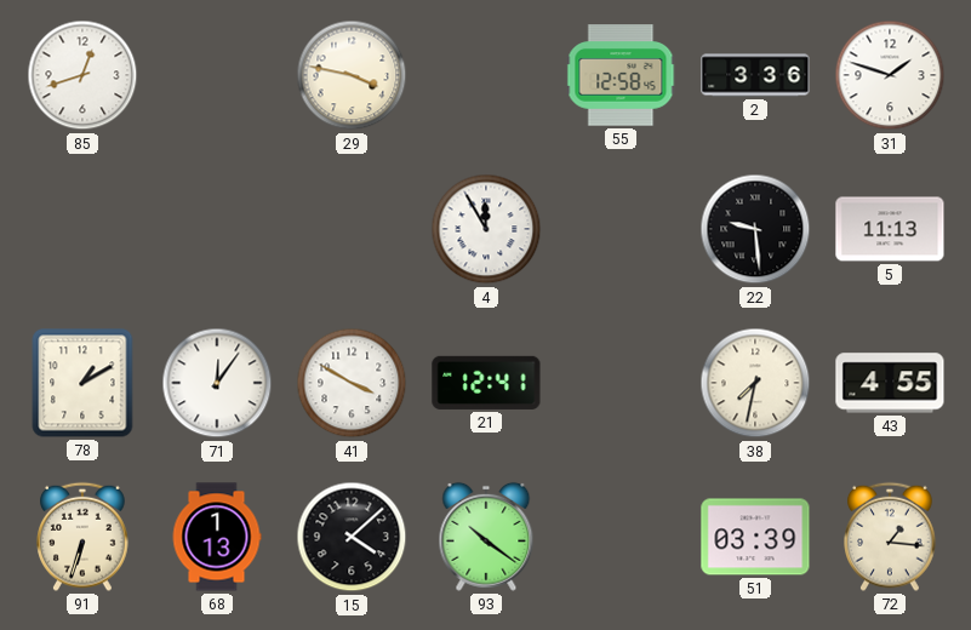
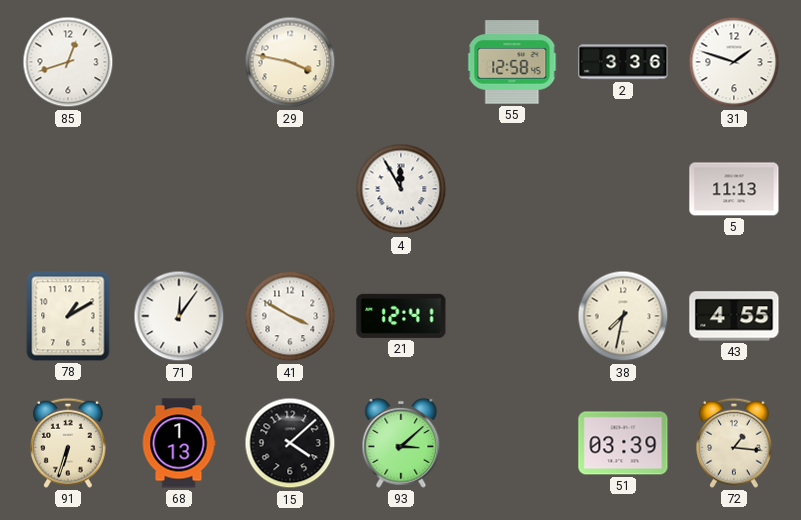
22: 9:29 -> none
93: 10:21 -> 3:08
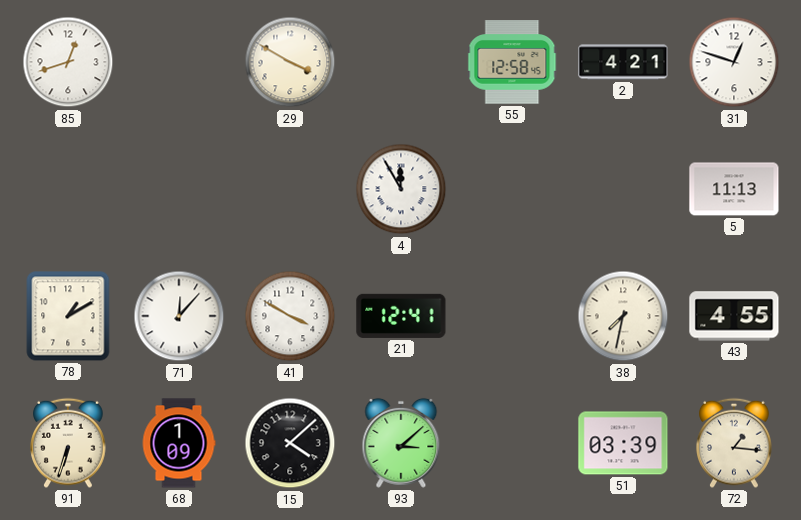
29: 3:47 -> 3:50
2: 3:36 -> 4:21
31: 1:48 -> 12:48
71: 12:06 -> 12:07
68: 1:13 -> 1:09
